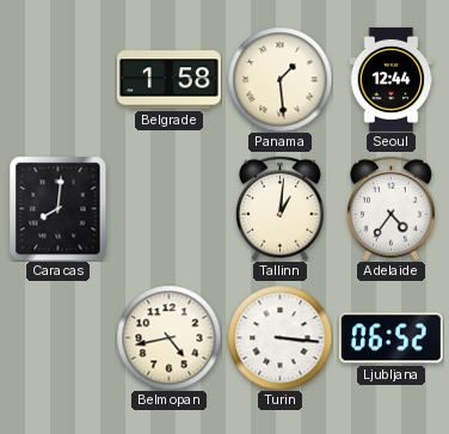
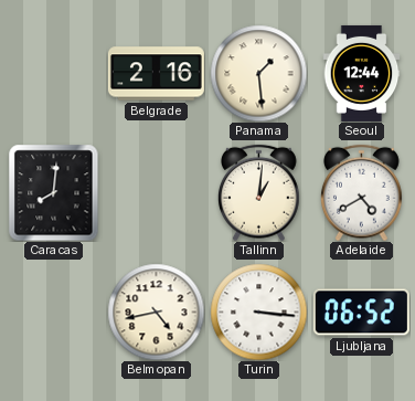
Belgrade: 1:58 -> 2:16
Adelaide: 4:36 -> 4:40
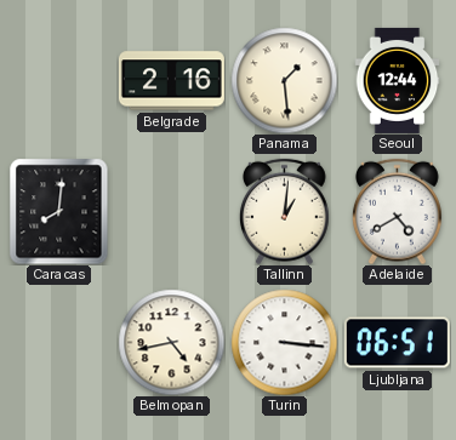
Ljubljana: 06:52 -> 06:51
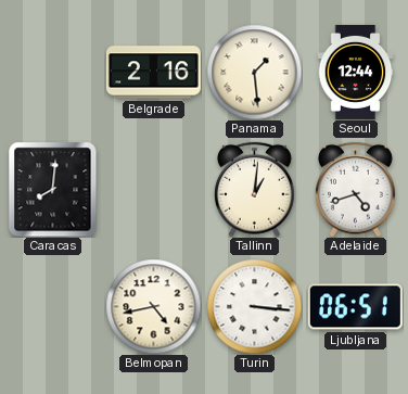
Adelaide: 4:40 -> 4:42
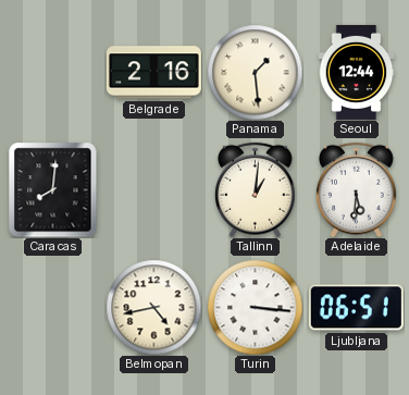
Adelaide: 4:42 -> 5:31
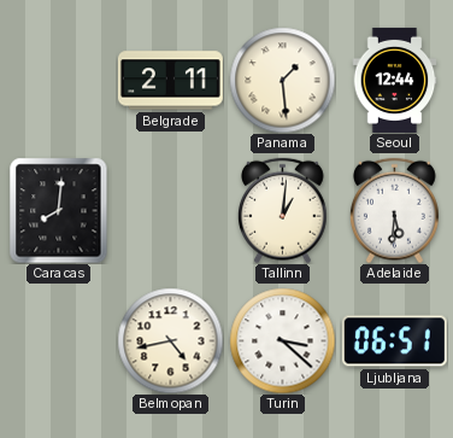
Belgrade: 2:16 -> 2:11
Turin: 3:16 -> 3:22
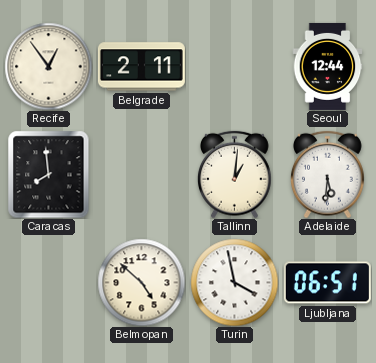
Recife: none -> 12:54
Panama: 1:29 -> none
Caracas: 8:01 -> 7:59
Belmopan: 4:43 -> 4:52
Turin: 3:22 -> 3:58
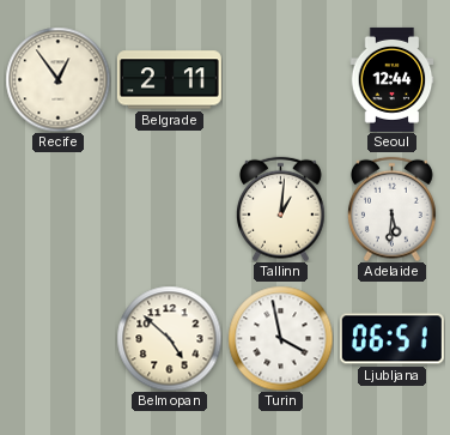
Caracas: 7:59 -> none
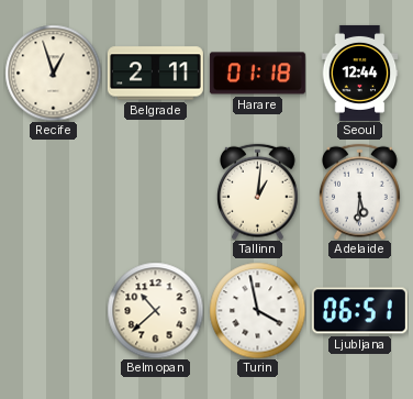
Recife: 12:54 -> 12:57
Harare: none -> 01:18
Belmopan: 4:52 -> 10:38
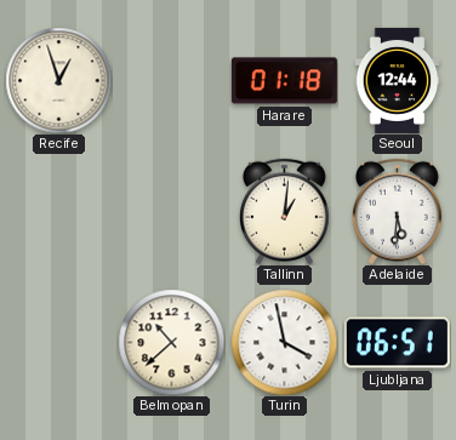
Belgrade: 2:11 -> none
